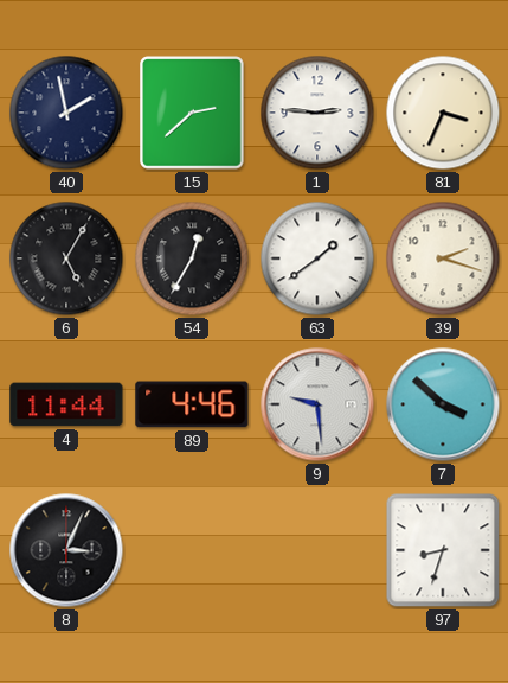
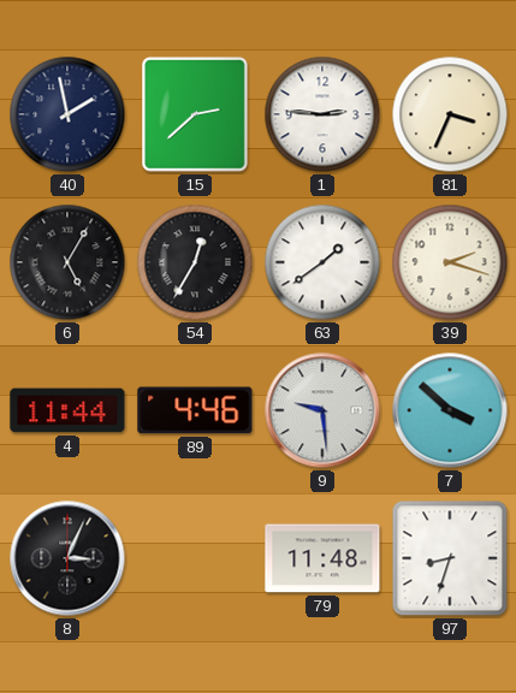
79: none -> 11:48
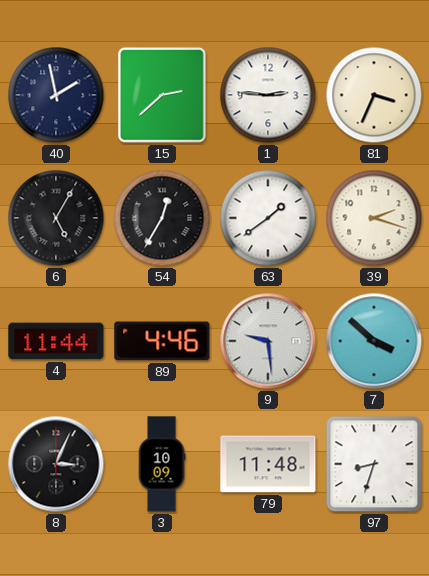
3: none -> 10:09
